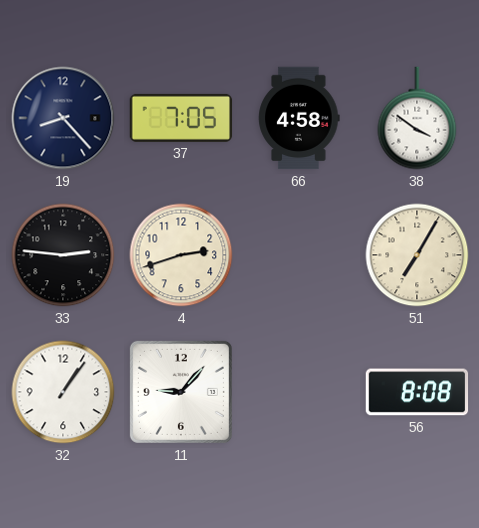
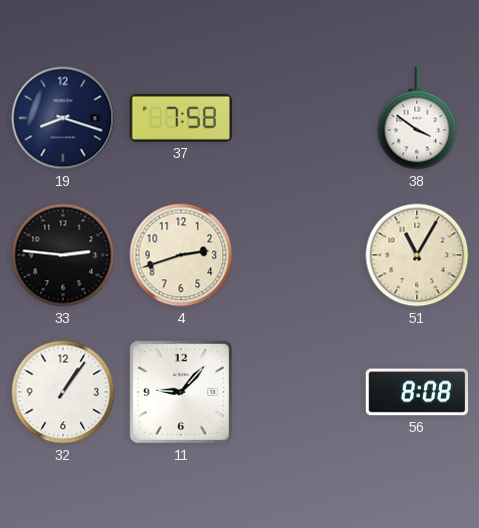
19: 8:23 -> 8:18
37: 7:05 -> 7:58
66: 4:58 -> none
51: 7:05 -> 11:05
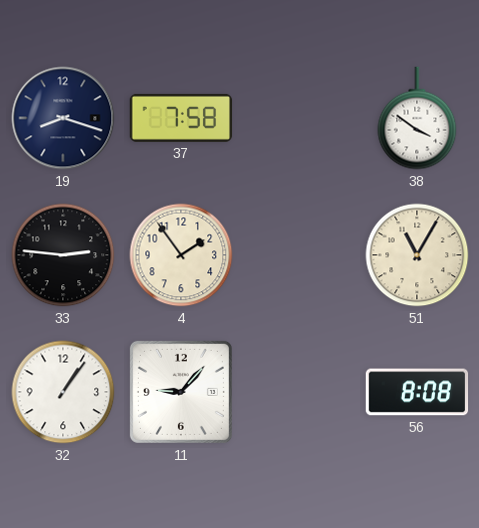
4: 2:42 -> 1:54
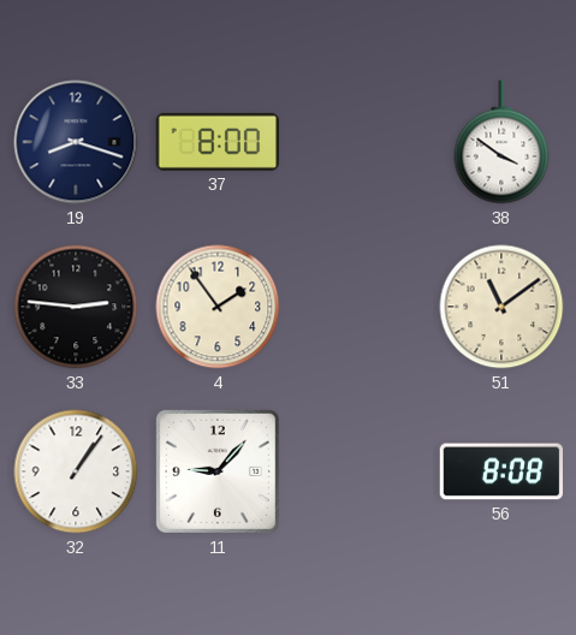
37: 7:58 -> 8:00
51: 11:05 -> 11:09
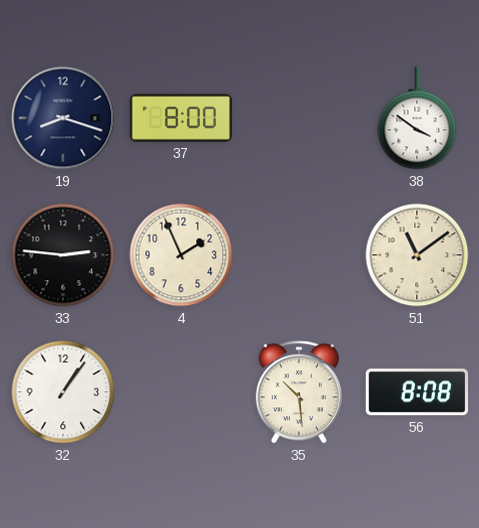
4: 1:54 -> 1:56
11: 9:07 -> none
35: none -> 10:29
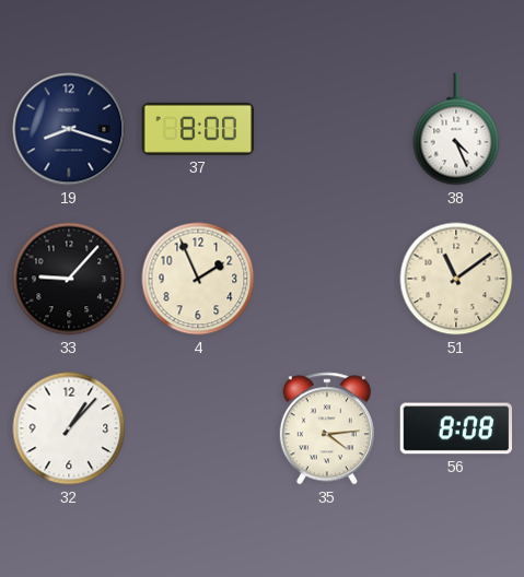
38: 3:51 -> 4:26
33: 2:46 -> 9:07
32: 1:06 -> 1:07
35: 10:29 -> 4:14
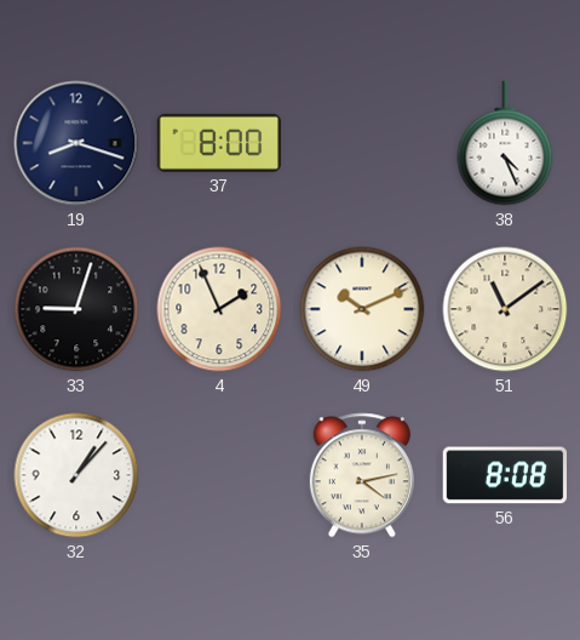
33: 9:07 -> 9:03
49: none -> 10:11
35: 4:14 -> 4:13
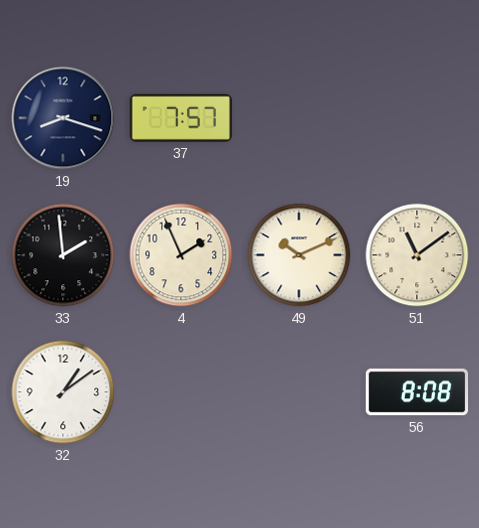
37: 8:00 -> 7:57
38: 4:26 -> none
33: 9:03 -> 1:59
32: 1:07 -> 1:09
35: 4:13 -> none
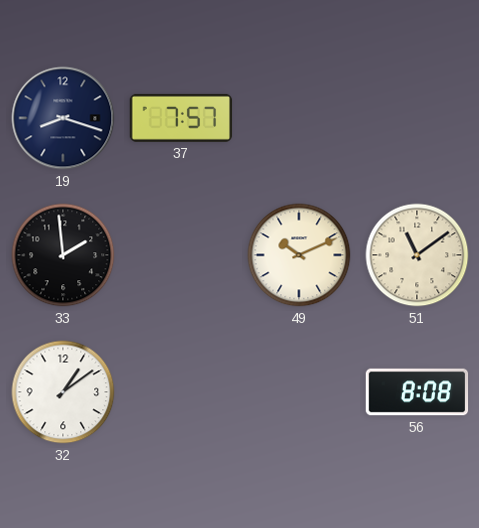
4: 1:56 -> none
